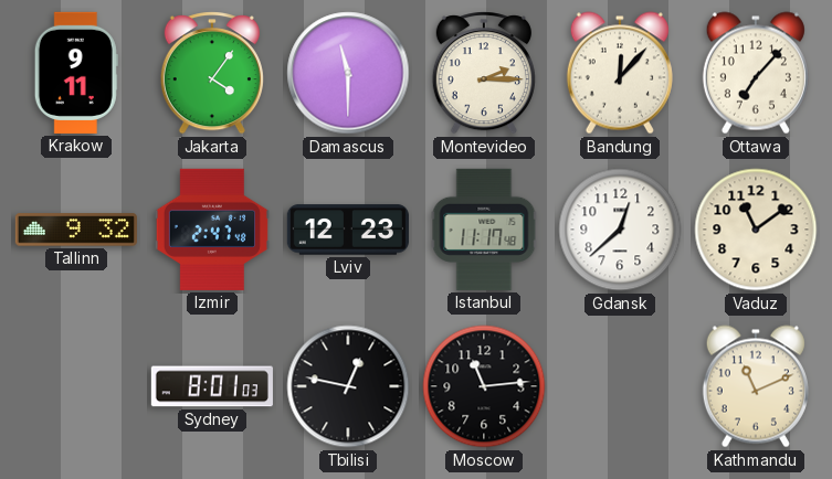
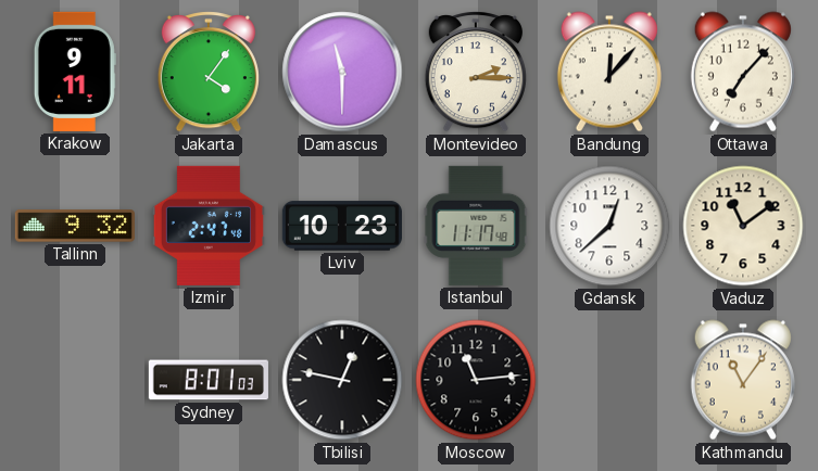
Lviv: 12:23 -> 10:23
Kathmandu: 11:11 -> 11:06
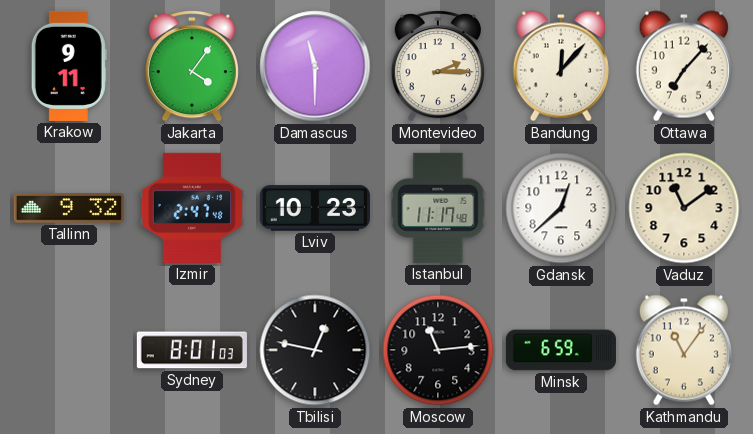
Minsk: none -> 6:59
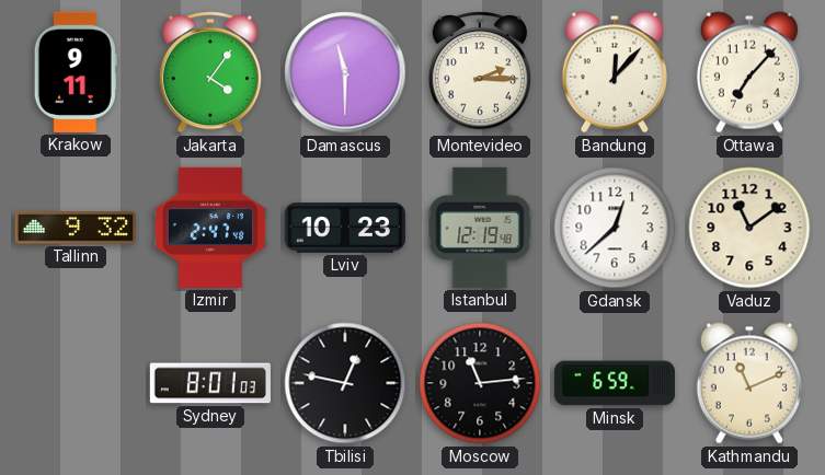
Istanbul: 11:17 -> 12:19
Kathmandu: 11:06 -> 11:11
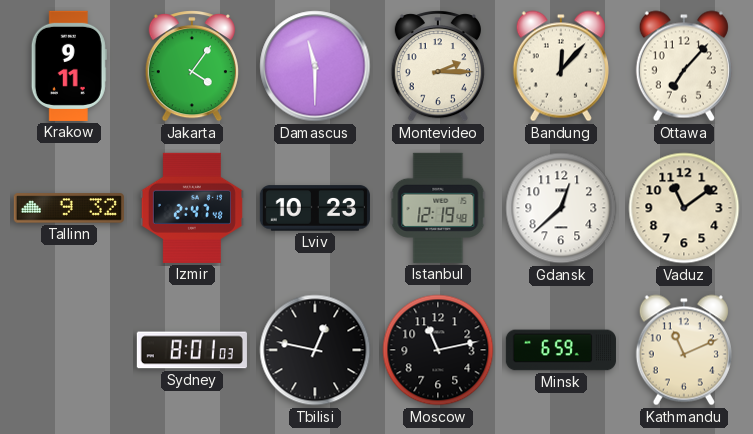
Moscow: 11:14 -> 11:13
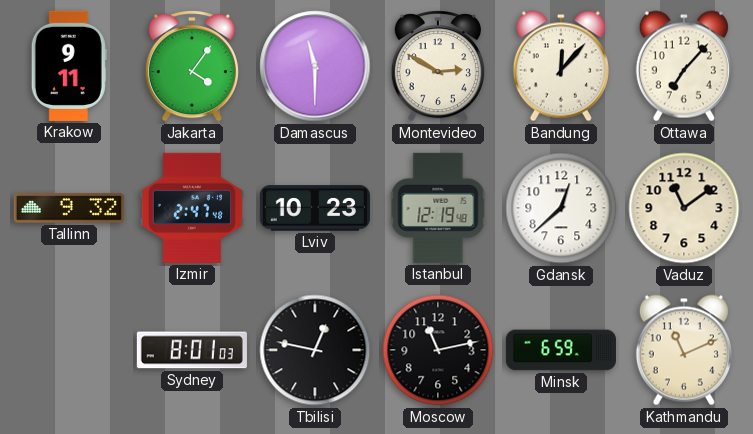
Montevideo: 2:15 -> 2:50
